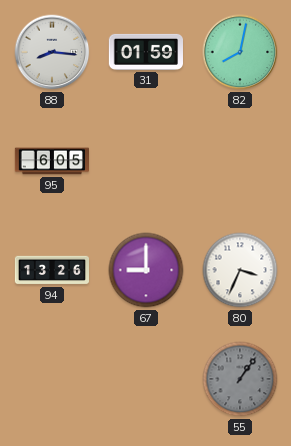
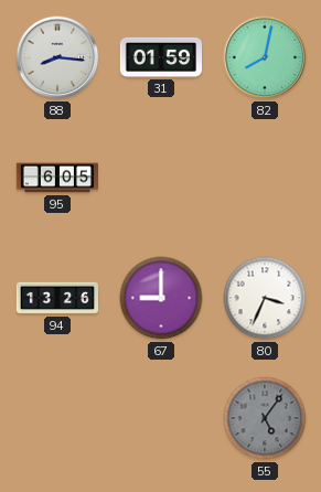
55: 1:06 -> 5:06
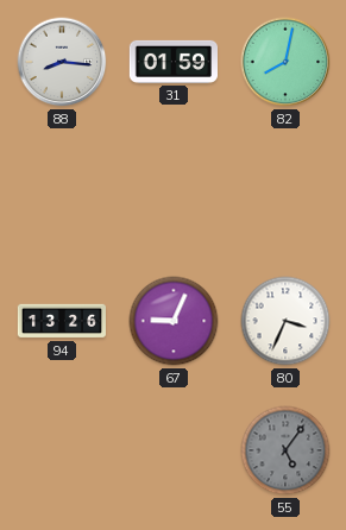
95: 6:05 -> none
67: 9:00 -> 9:04
